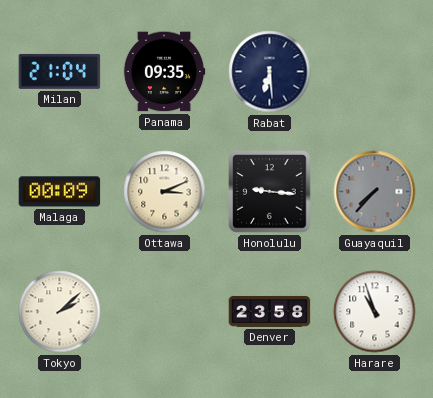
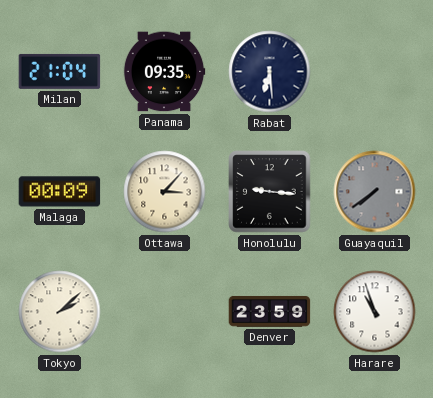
Ottawa: 3:11 -> 3:07
Guayaquil: 7:37 -> 7:39
Denver: 23:58 -> 23:59
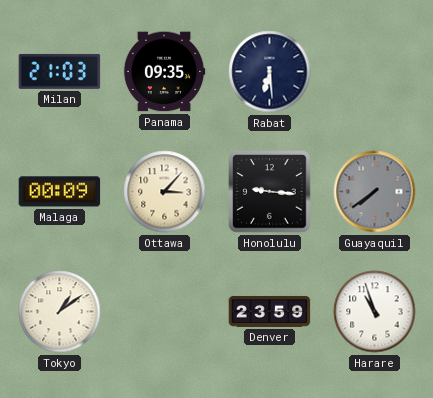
Milan: 21:04 -> 21:03
Tokyo: 2:08 -> 1:09
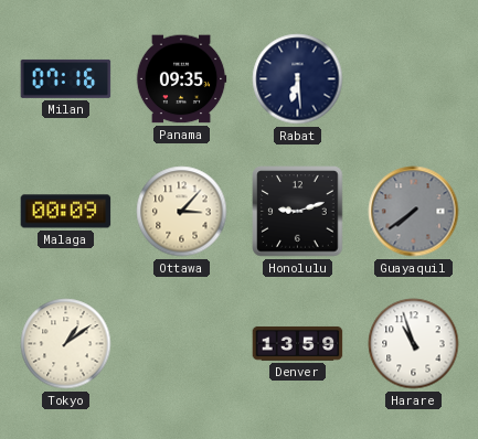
Milan: 21:03 -> 07:16
Honolulu: 9:16 -> 9:12
Denver: 23:59 -> 13:59
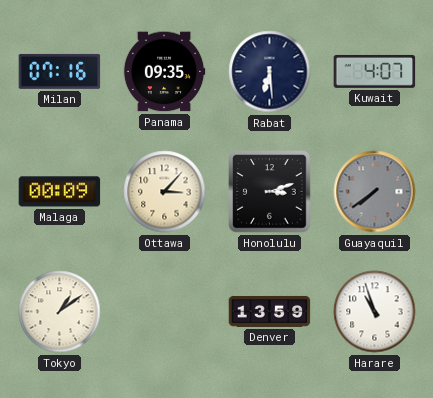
Kuwait: none -> 4:07
Honolulu: 9:12 -> 3:12
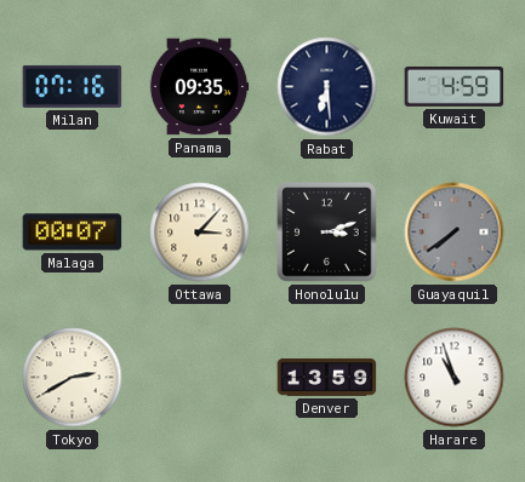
Kuwait: 4:07 -> 4:59
Malaga: 00:09 -> 00:07
Tokyo: 1:09 -> 2:40
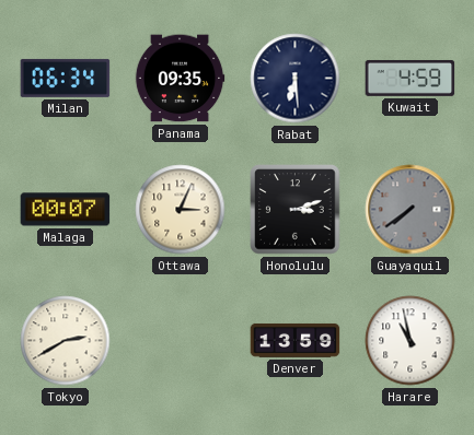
Milan: 07:16 -> 06:34
Ottawa: 3:07 -> 3:04
Harare: 10:57 -> 10:58
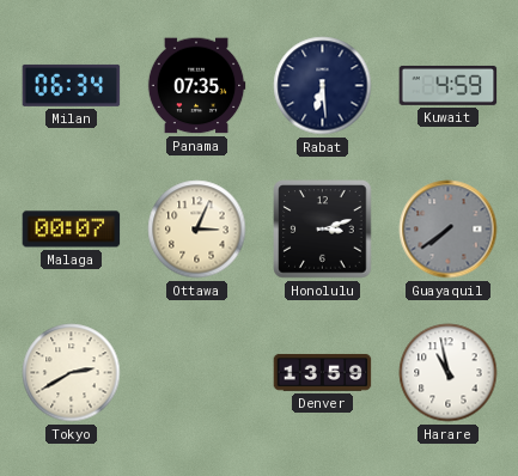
Panama: 09:35 -> 07:35
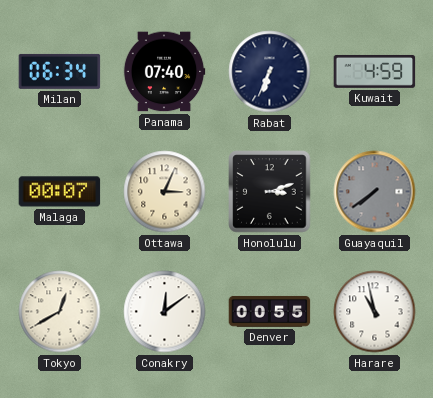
Panama: 07:35 -> 07:40
Rabat: 6:29 -> 6:34
Tokyo: 2:40 -> 12:40
Conakry: none -> 12:09
Denver: 13:59 -> 00:55
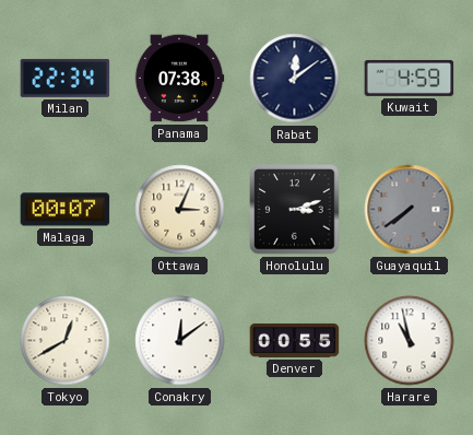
Milan: 06:34 -> 22:34
Panama: 07:40 -> 07:38
Rabat: 6:34 -> 12:09
